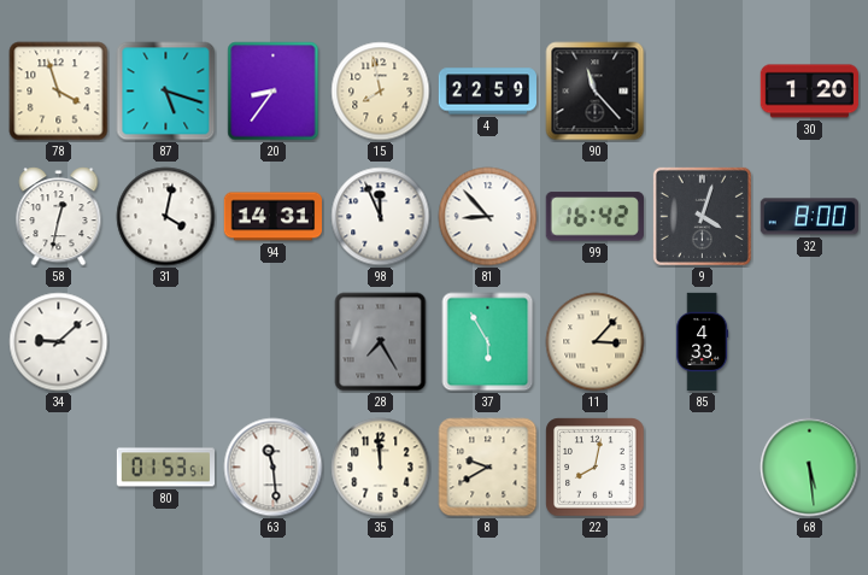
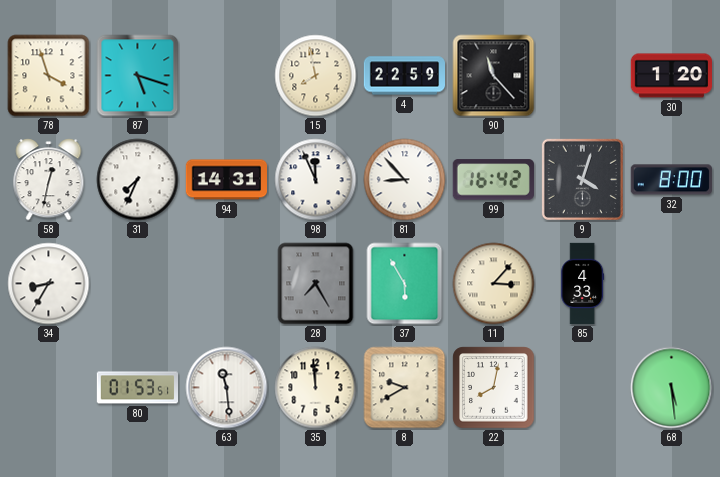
20: 8:36 -> none
31: 4:02 -> 7:34
34: 9:08 -> 8:35
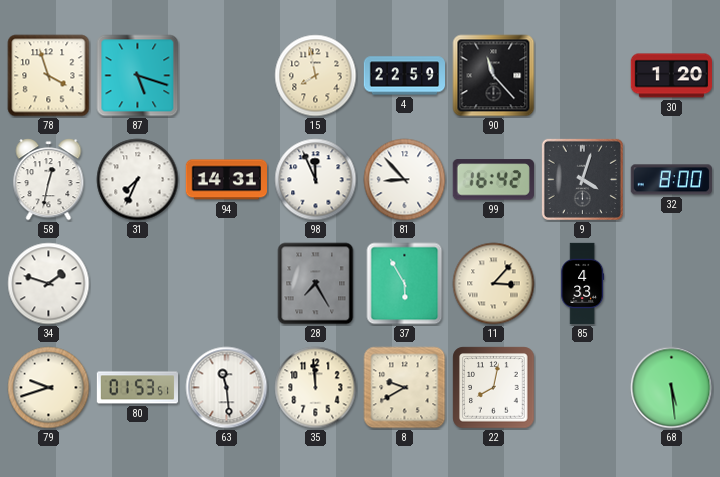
34: 8:35 -> 1:48
79: none -> 9:42
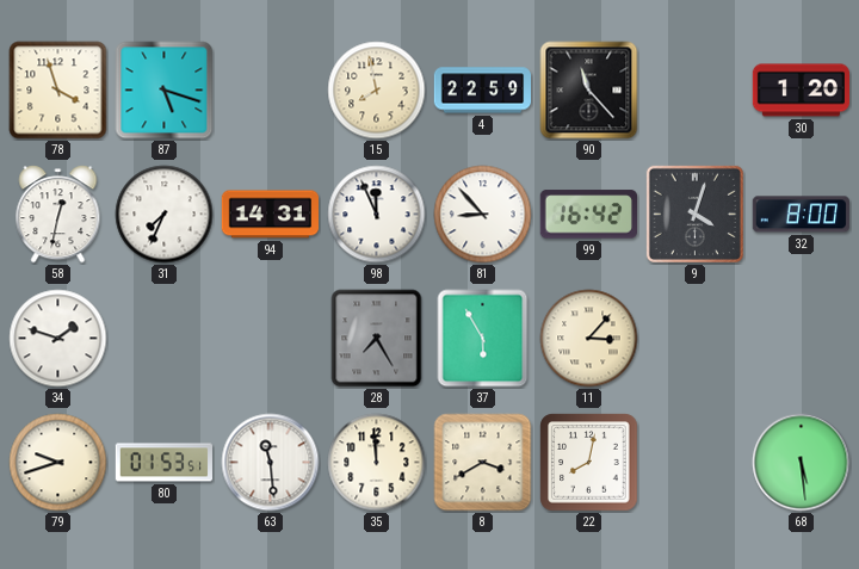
85: 4:33 -> none
8: 9:40 -> 3:40
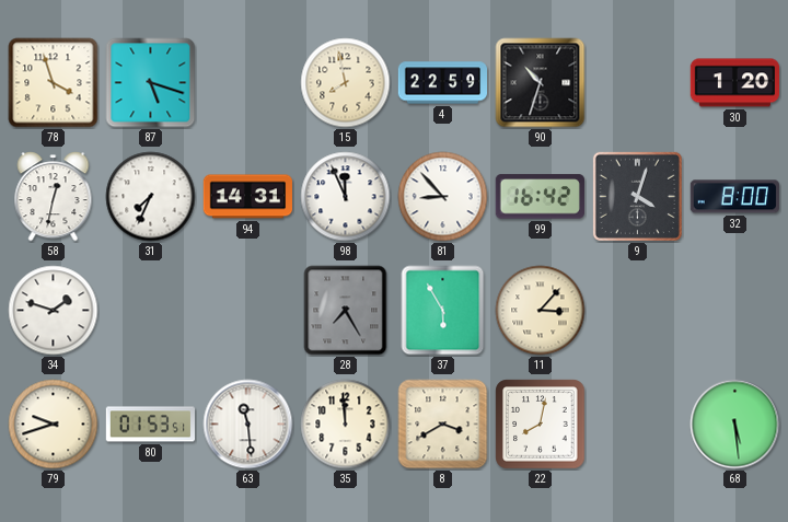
90: 11:23 -> 10:33
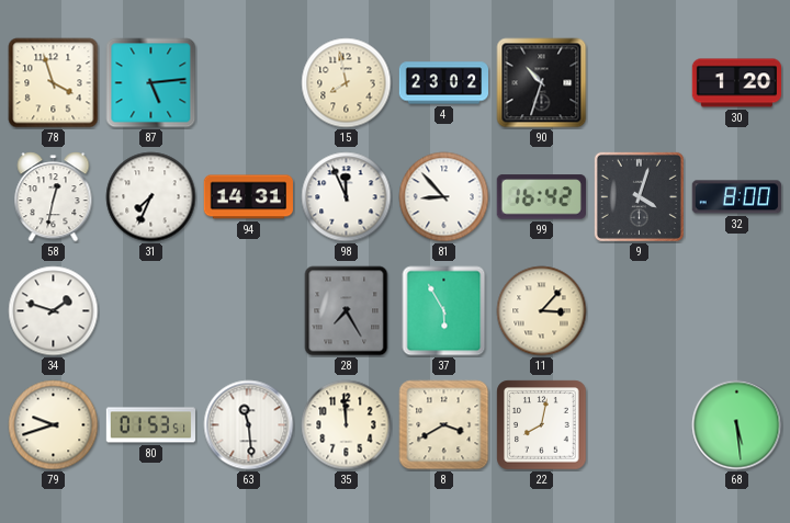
87: 5:18 -> 5:14
4: 22:59 -> 23:02
